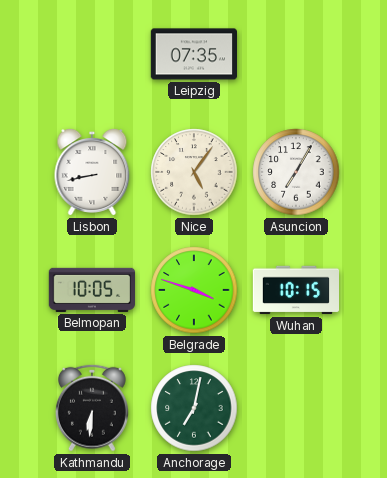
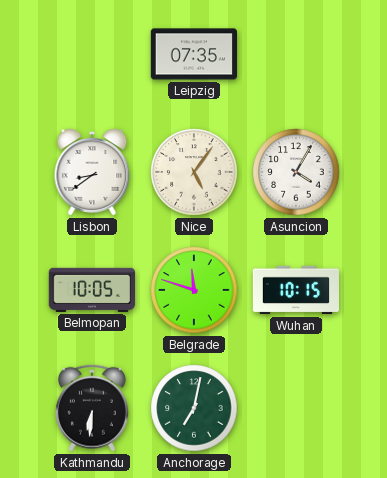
Lisbon: 8:43 -> 8:39
Asuncion: 7:05 -> 4:05
Belgrade: 3:48 -> 11:48
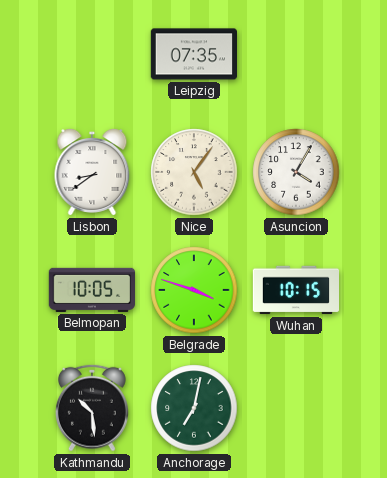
Belgrade: 11:48 -> 3:48
Kathmandu: 6:31 -> 10:29
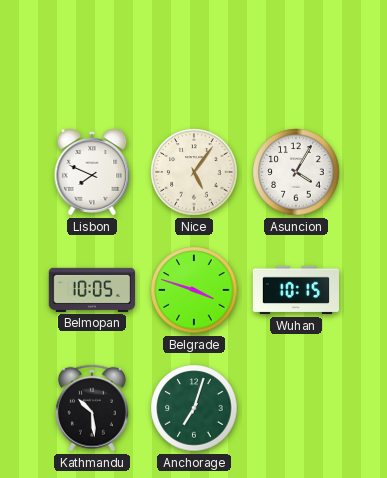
Leipzig: 07:35 -> none
Lisbon: 8:39 -> 7:49
Anchorage: 7:02 -> 7:03
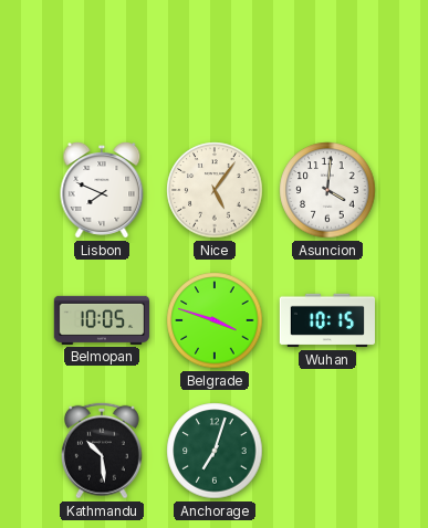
Asuncion: 4:05 -> 4:01
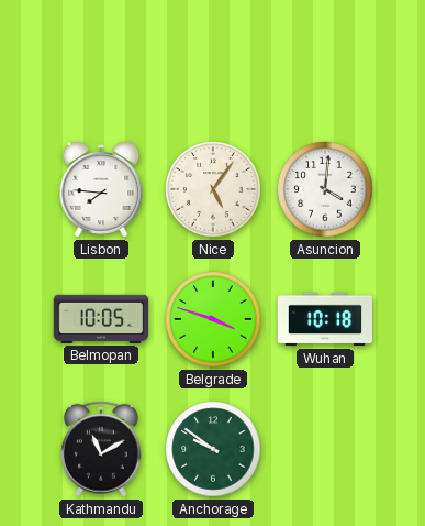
Lisbon: 7:49 -> 7:46
Wuhan: 10:15 -> 10:18
Kathmandu: 10:29 -> 11:10
Anchorage: 7:03 -> 9:51
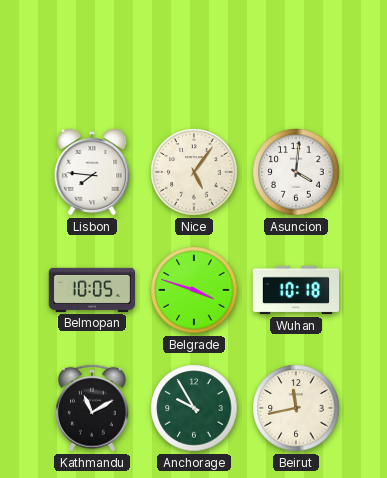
Anchorage: 9:51 -> 9:55
Beirut: none -> 11:43
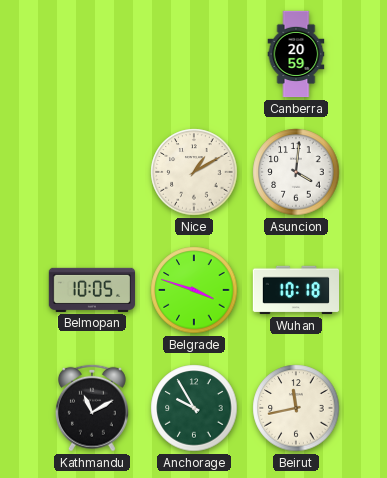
Canberra: none -> 20:59
Lisbon: 7:46 -> none
Nice: 5:06 -> 1:10
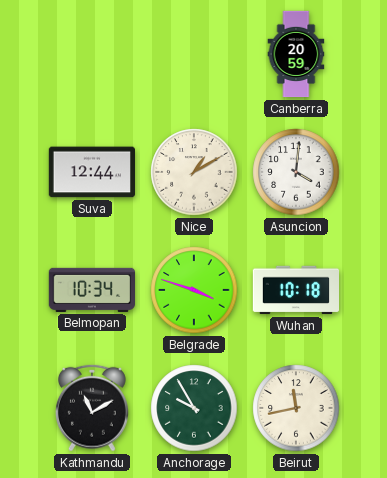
Suva: none -> 12:44
Belmopan: 10:05 -> 10:34
